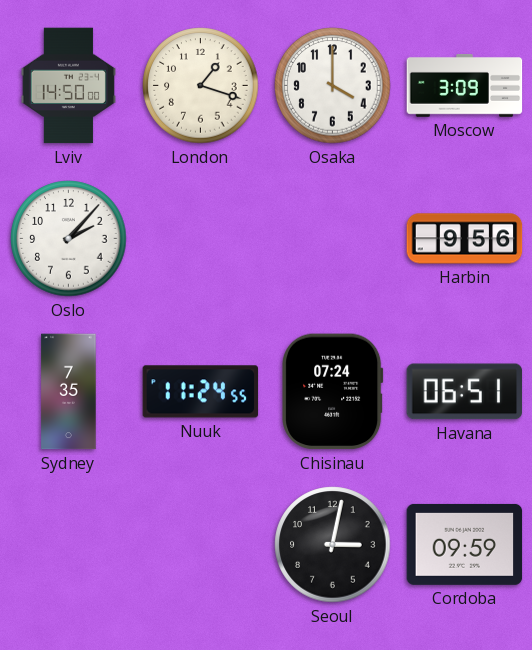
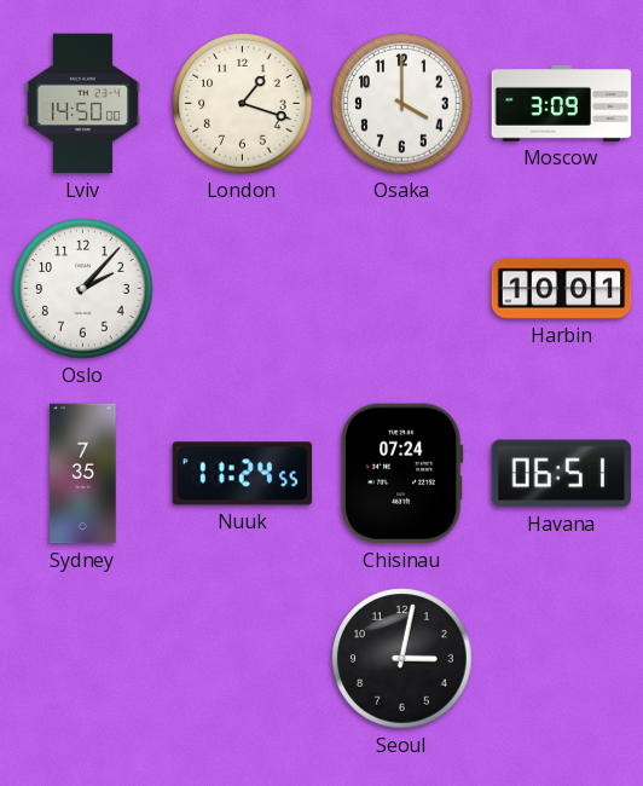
Harbin: 9:56 -> 10:01
Cordoba: 09:59 -> none
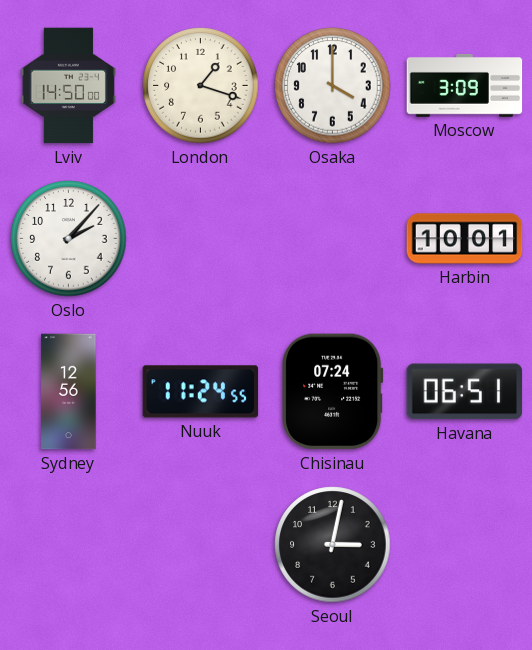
Sydney: 7:35 -> 12:56
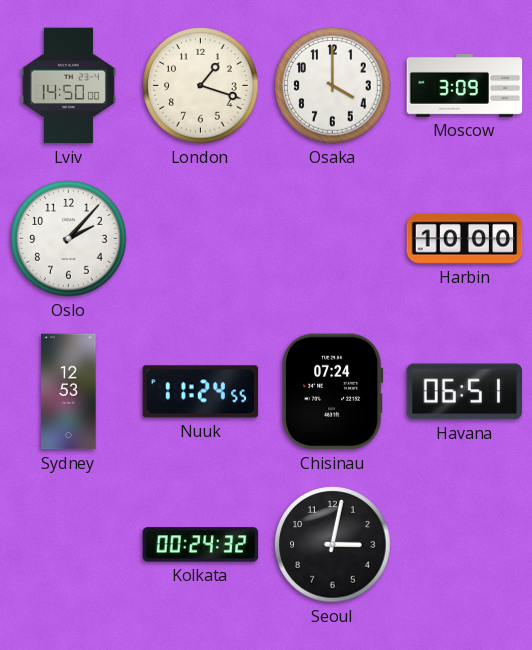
Harbin: 10:01 -> 10:00
Sydney: 12:56 -> 12:53
Kolkata: none -> 00:24
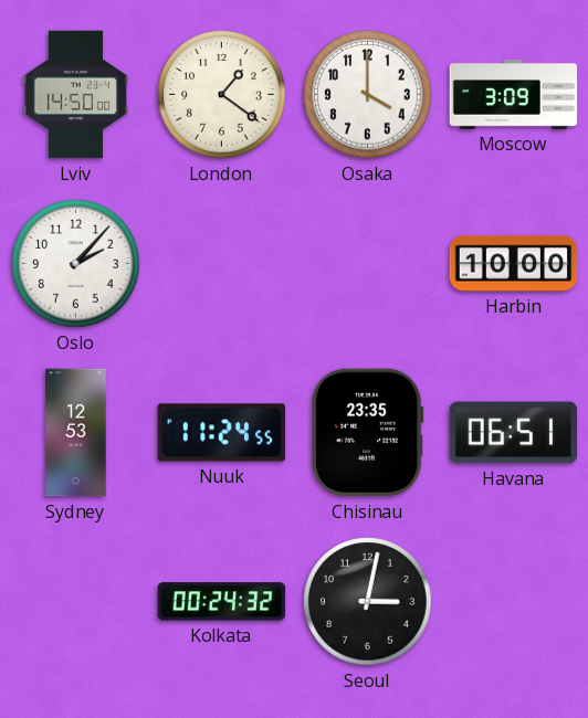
London: 1:18 -> 1:21
Chisinau: 07:24 -> 23:35
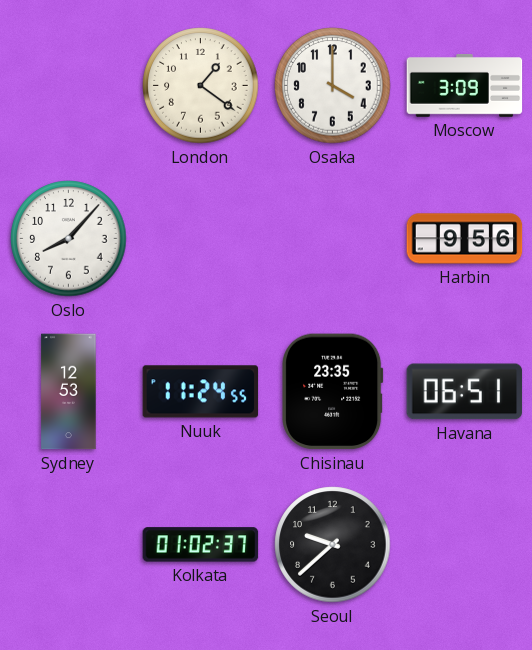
Lviv: 14:50 -> none
Oslo: 2:07 -> 8:07
Harbin: 10:00 -> 9:56
Kolkata: 00:24 -> 01:02
Seoul: 3:02 -> 9:38
